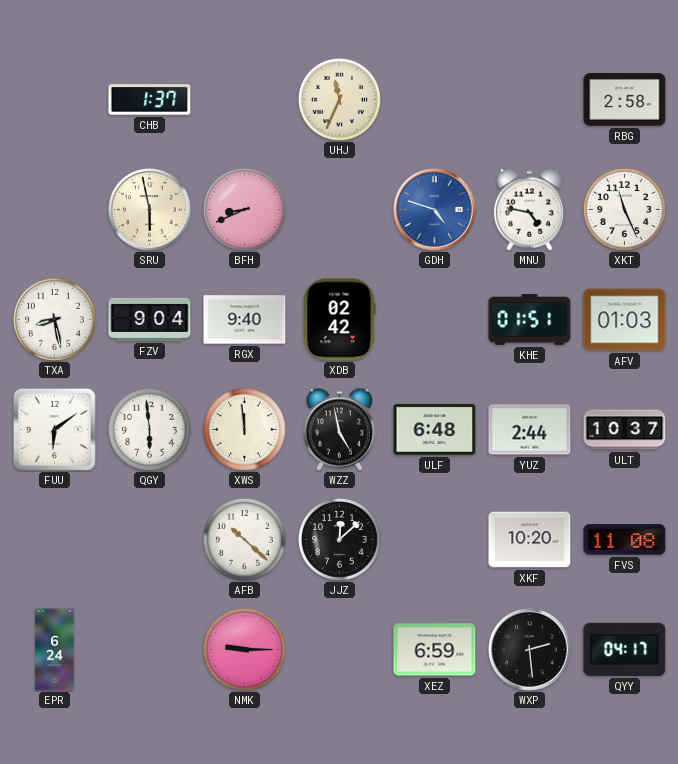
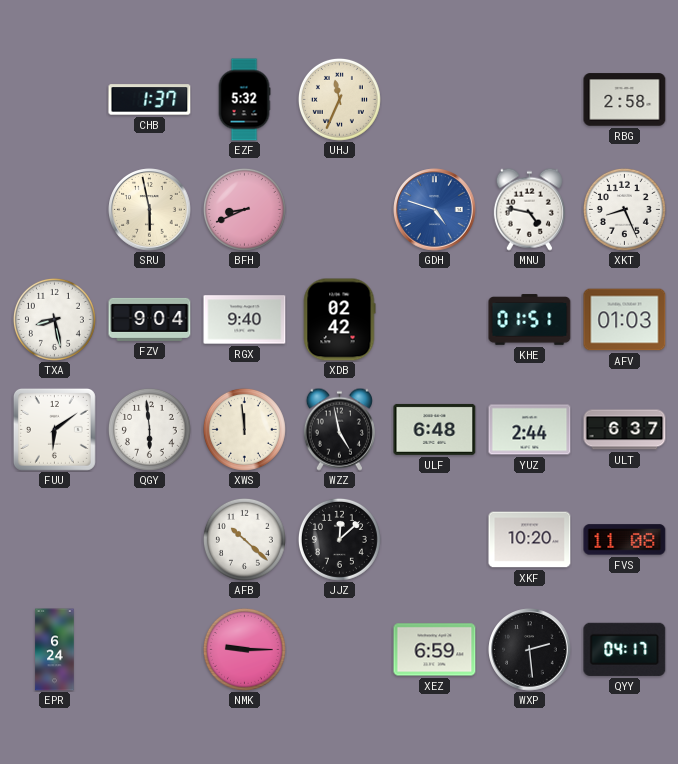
EZF: none -> 5:32
XKT: 11:26 -> 8:26
ULT: 10:37 -> 6:37
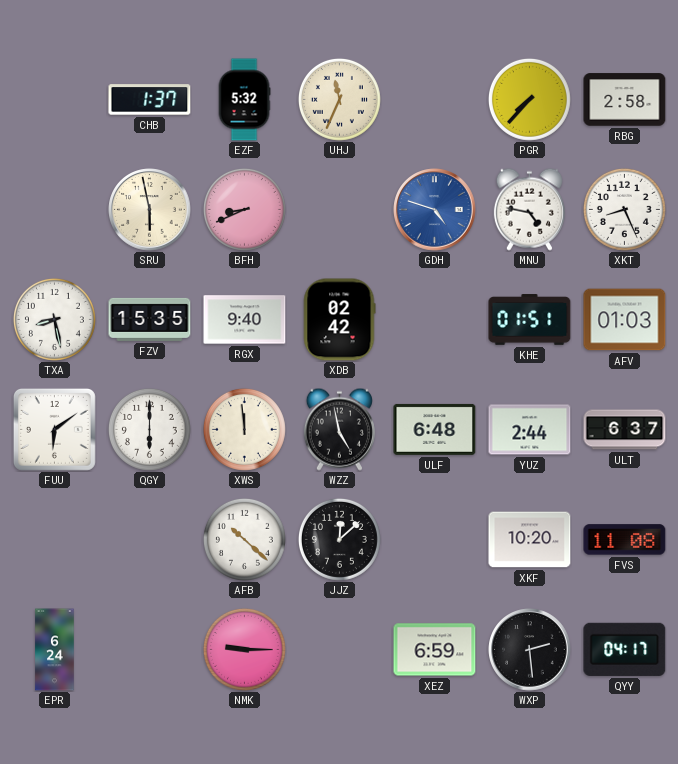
PGR: none -> 7:37
FZV: 9:04 -> 15:35
QGY: 5:59 -> 6:00
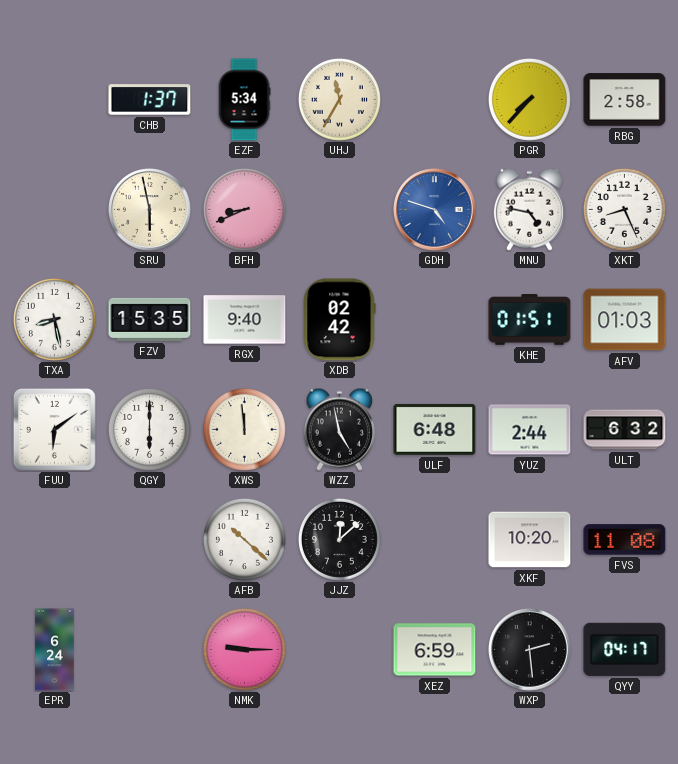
EZF: 5:32 -> 5:34
UHJ: 11:34 -> 11:35
ULT: 6:37 -> 6:32
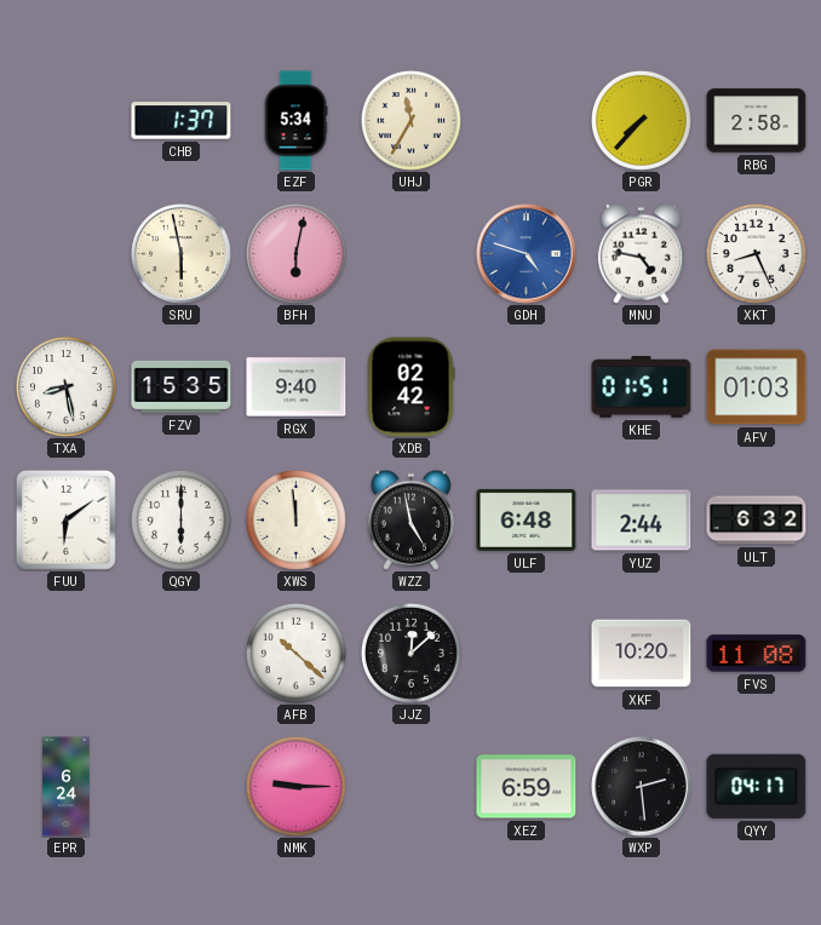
BFH: 8:41 -> 6:02
